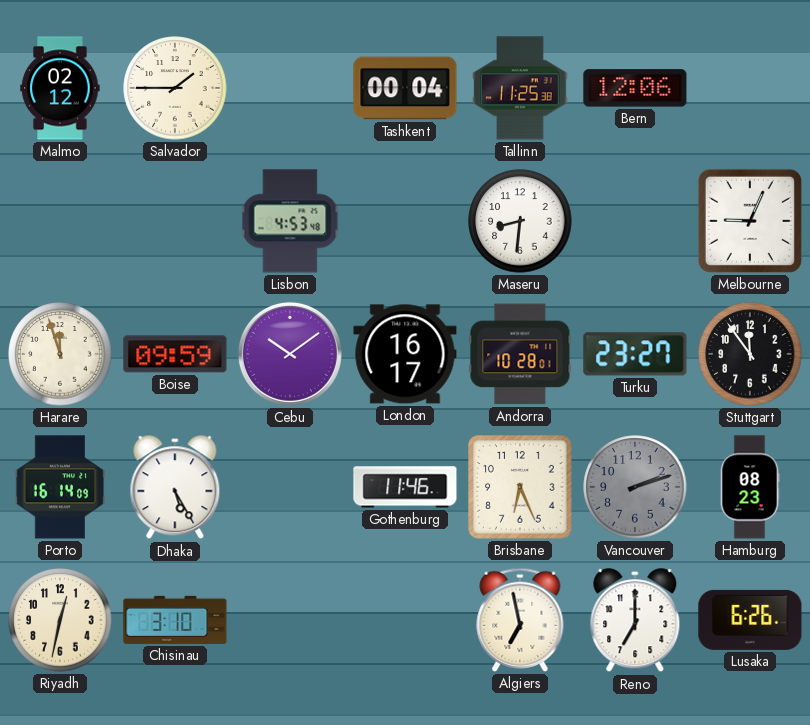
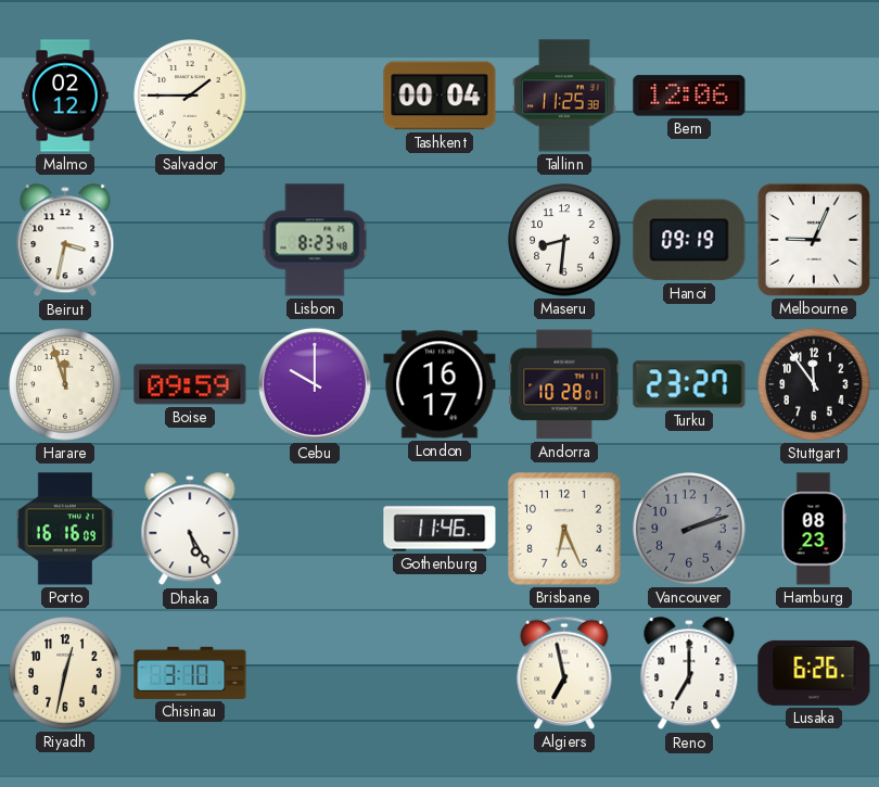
Beirut: none -> 3:32
Lisbon: 4:53 -> 8:23
Hanoi: none -> 09:19
Cebu: 10:09 -> 10:00
Porto: 16:14 -> 16:16
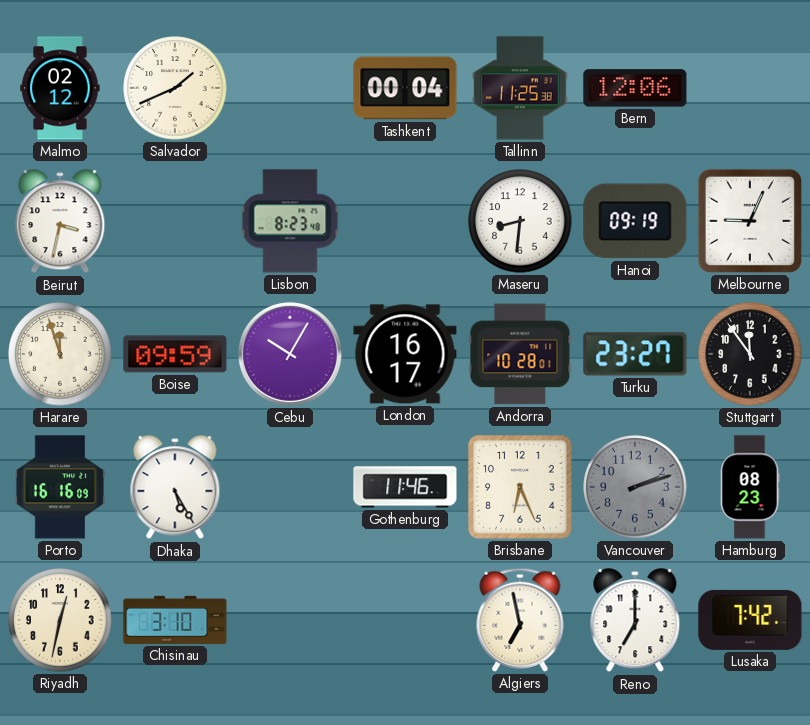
Salvador: 1:45 -> 1:41
Cebu: 10:00 -> 10:05
Lusaka: 6:26 -> 7:42
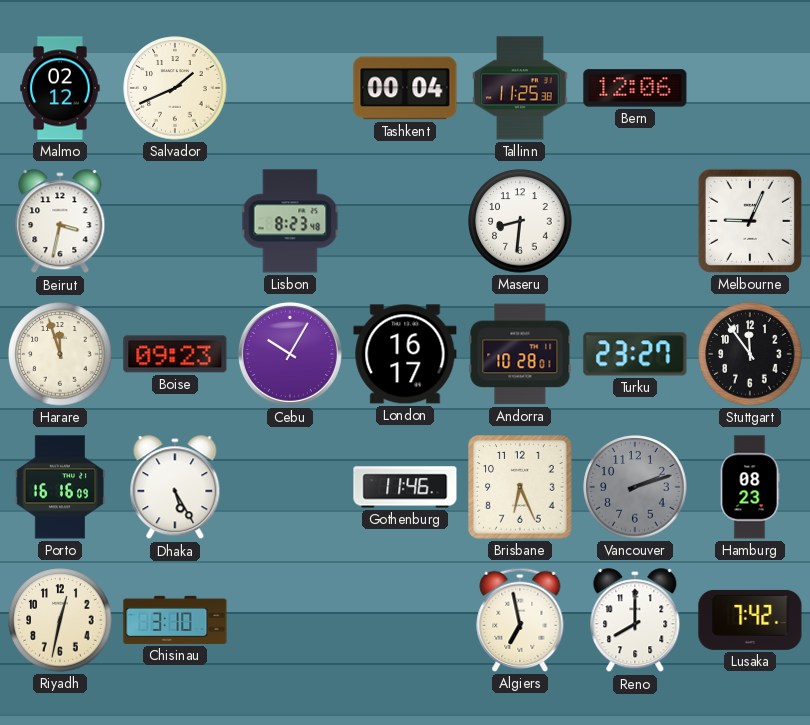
Hanoi: 09:19 -> none
Boise: 09:59 -> 09:23
Reno: 7:00 -> 8:00
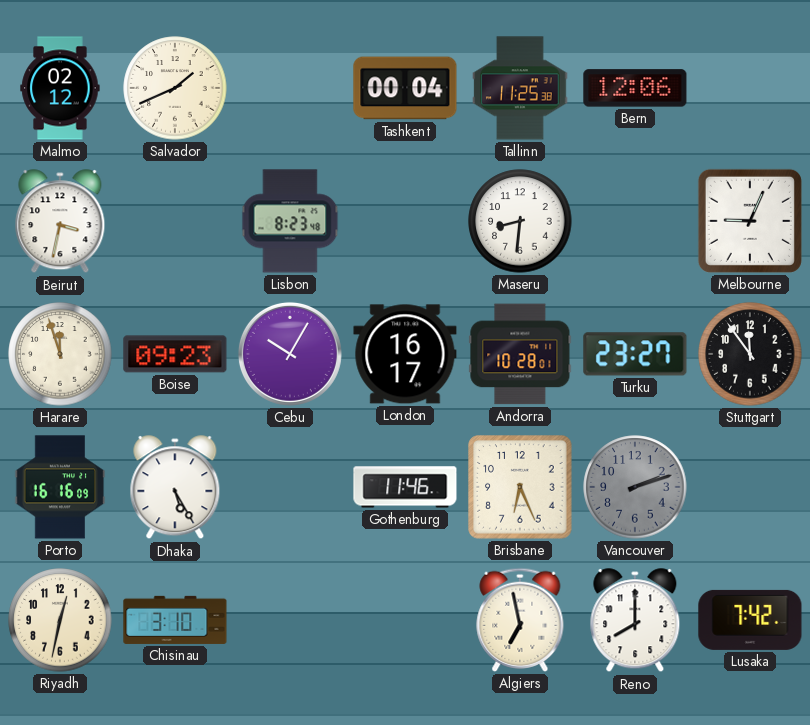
Hamburg: 08:23 -> none
